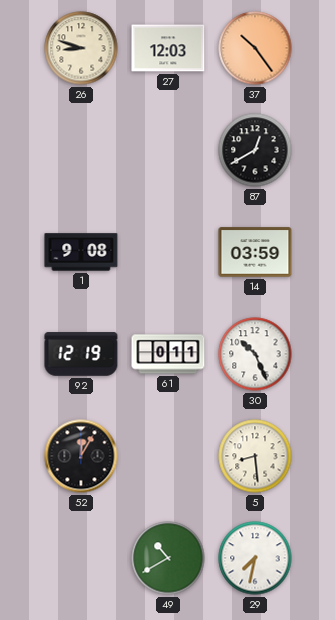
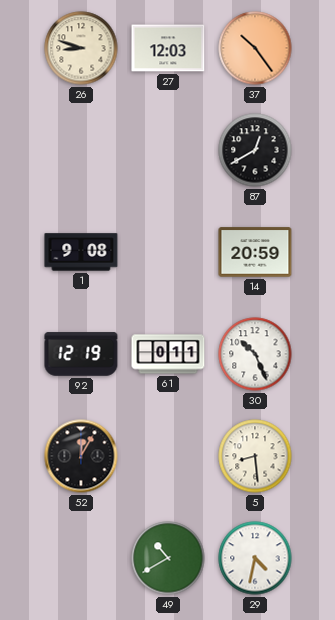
14: 03:59 -> 20:59
29: 7:32 -> 4:32
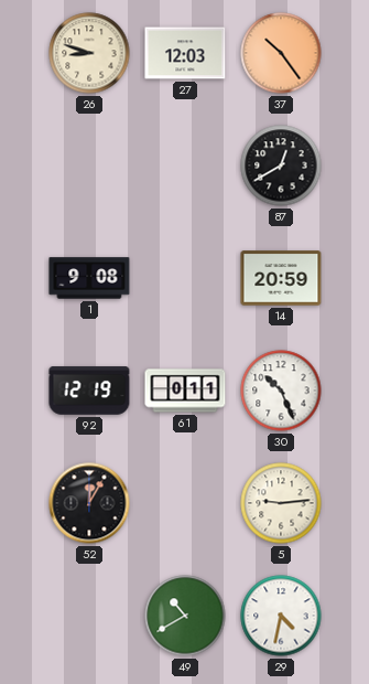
5: 8:29 -> 9:14
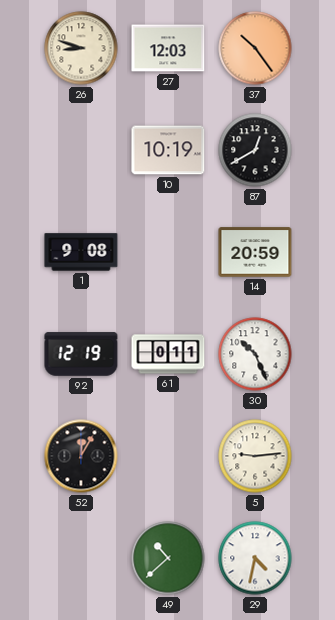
10: none -> 10:19
49: 10:40 -> 10:38
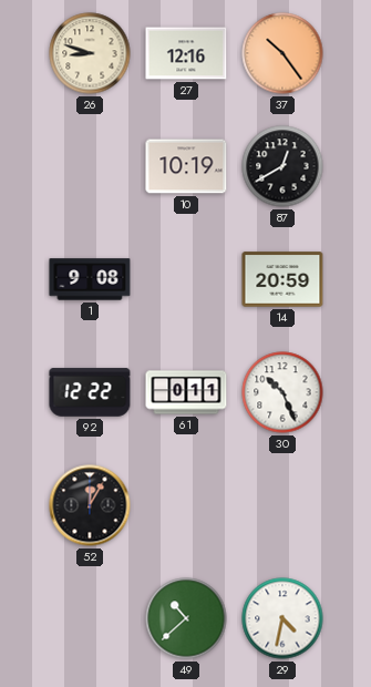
27: 12:03 -> 12:16
92: 12:19 -> 12:22
5: 9:14 -> none
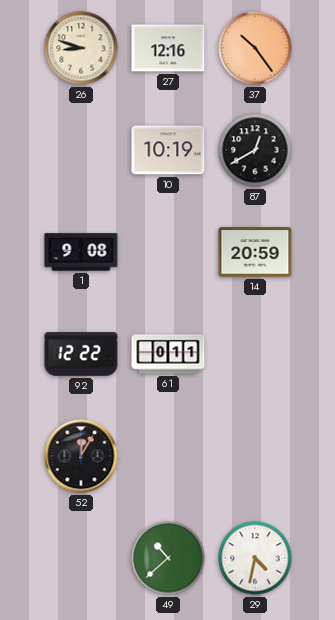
30: 10:26 -> none
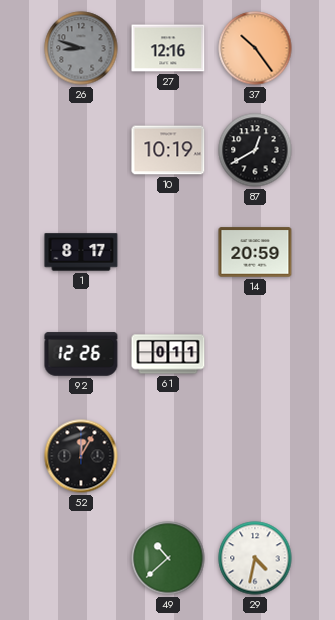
26 dial: cream -> grey
1: 9:08 -> 8:17
92: 12:22 -> 12:26
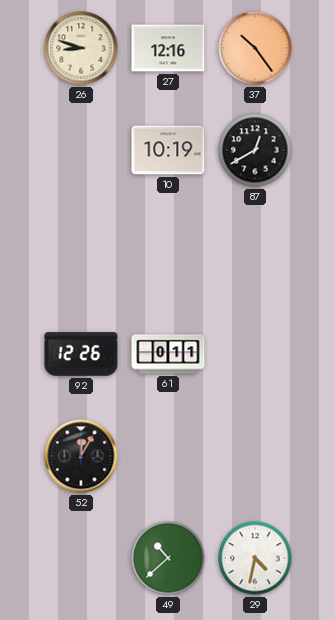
26 dial: grey -> cream
1: 8:17 -> none
14: 20:59 -> none
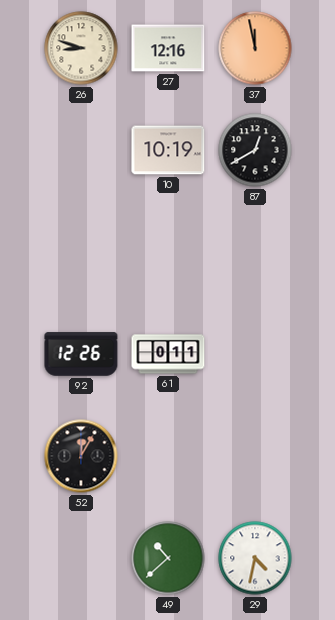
37: 10:24 -> 11:58
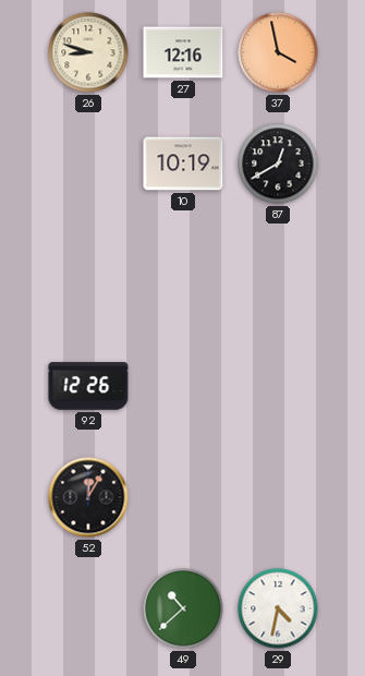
37: 11:58 -> 3:58
61: 0:11 -> none
